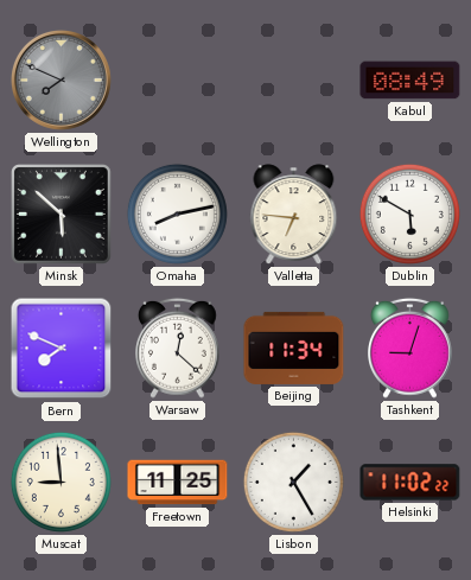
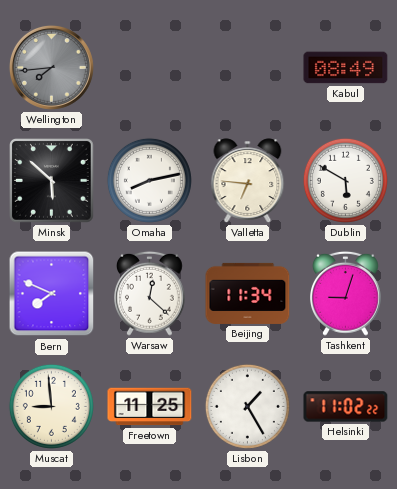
Wellington: 7:49 -> 7:44
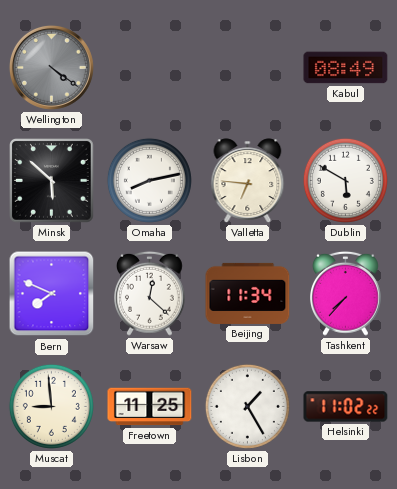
Wellington: 7:44 -> 4:21
Tashkent: 9:03 -> 7:37
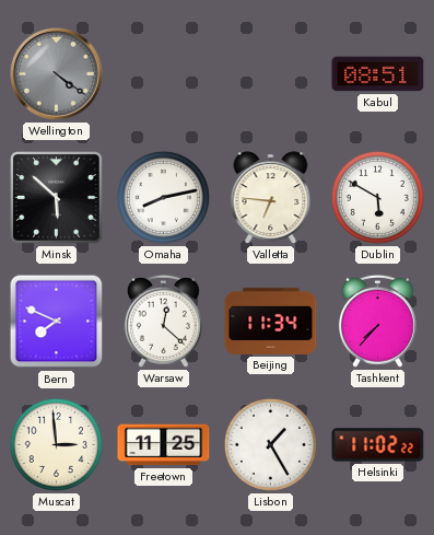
Kabul: 08:49 -> 08:51
Muscat: 8:59 -> 2:59
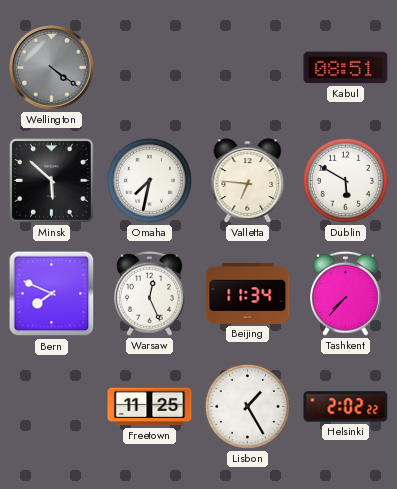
Omaha: 8:13 -> 7:32
Warsaw: 12:22 -> 12:26
Muscat: 2:59 -> none
Helsinki: 11:02 -> 2:02
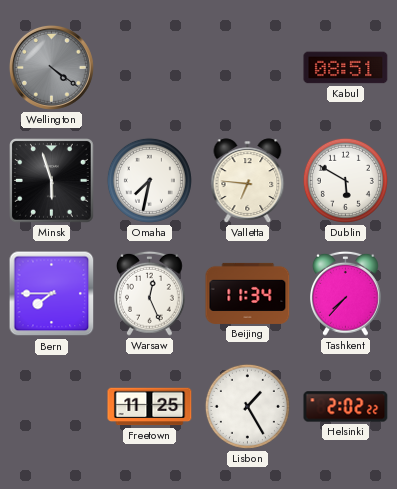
Minsk: 5:52 -> 5:57
Bern: 7:49 -> 7:45
